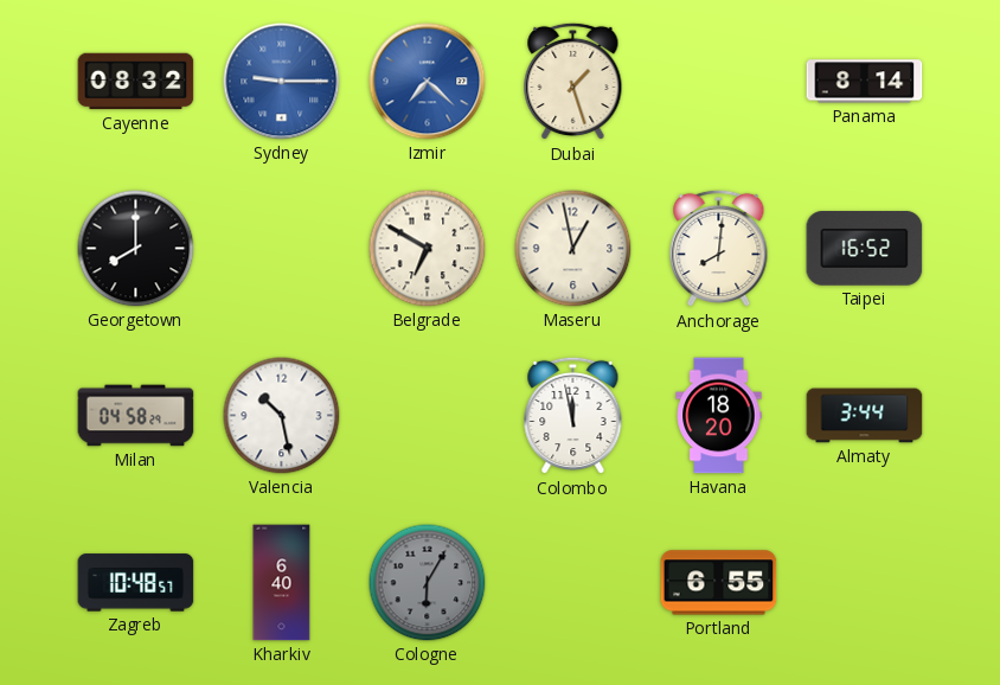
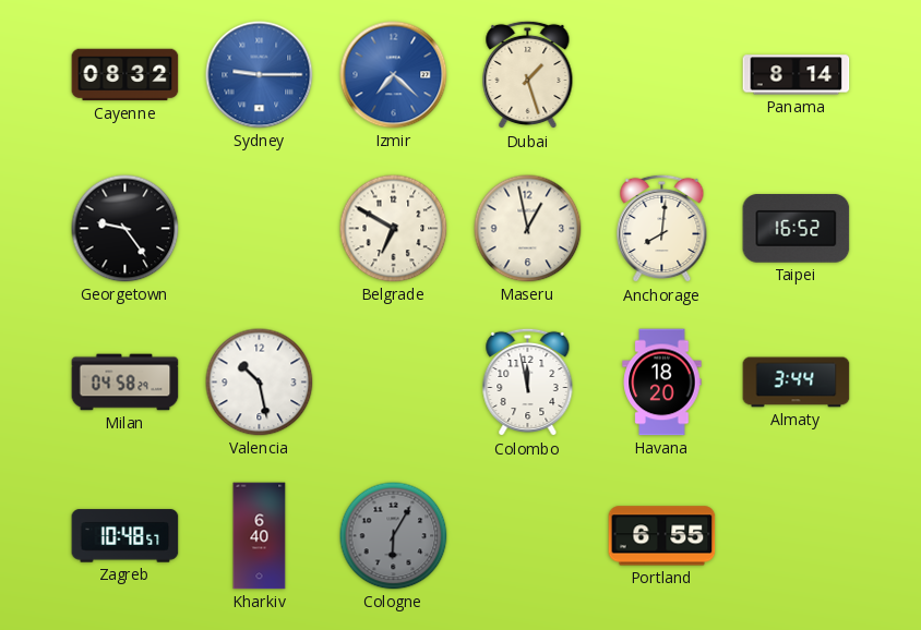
Georgetown: 8:00 -> 9:24
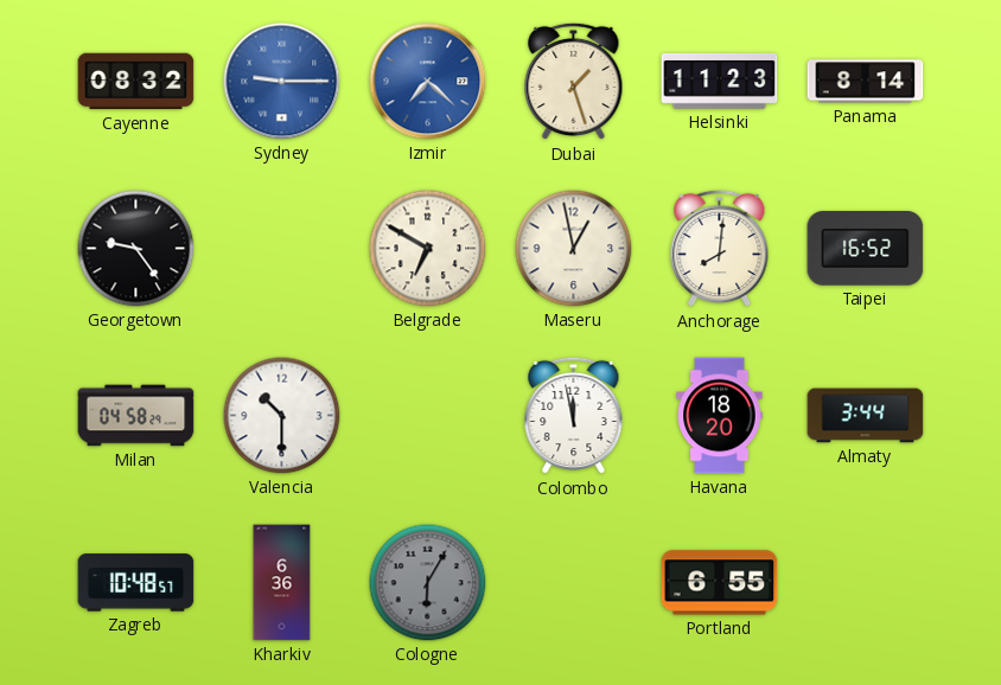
Helsinki: none -> 11:23
Valencia: 10:28 -> 10:30
Kharkiv: 6:40 -> 6:36
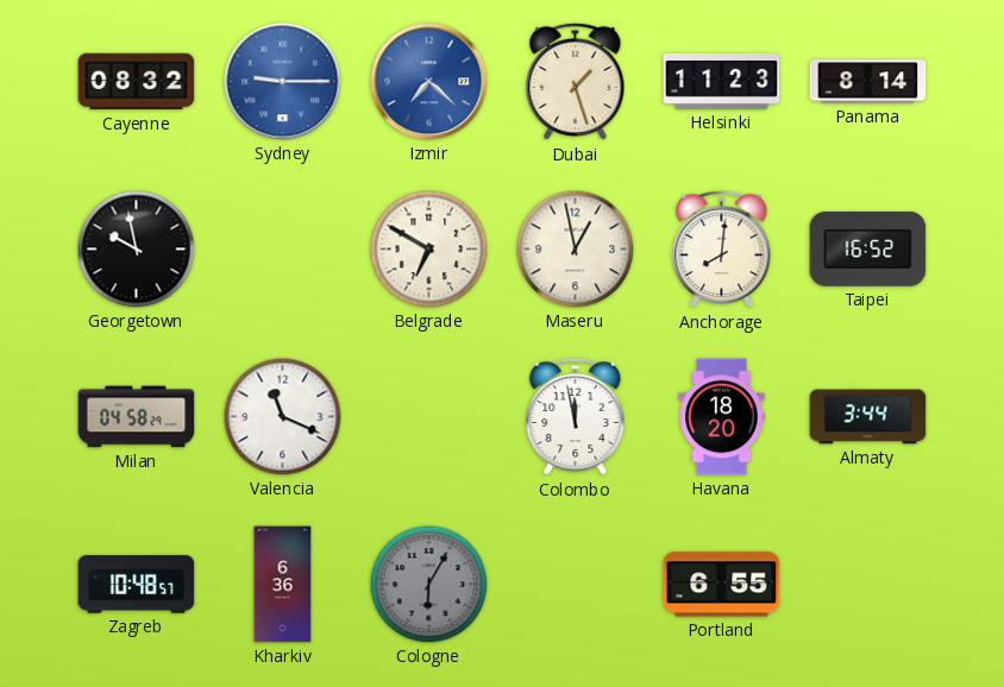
Georgetown: 9:24 -> 9:58
Valencia: 10:30 -> 11:19
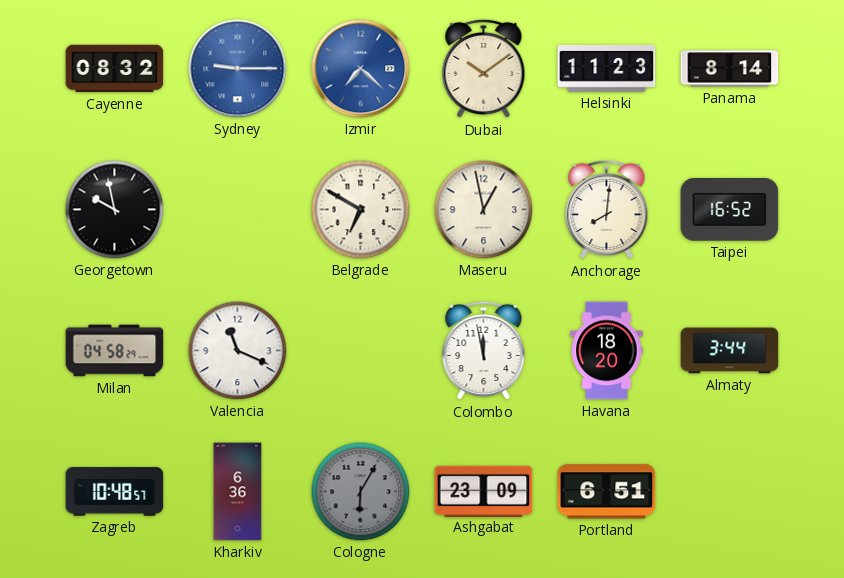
Dubai: 1:27 -> 10:09
Ashgabat: none -> 23:09
Portland: 6:55 -> 6:51
